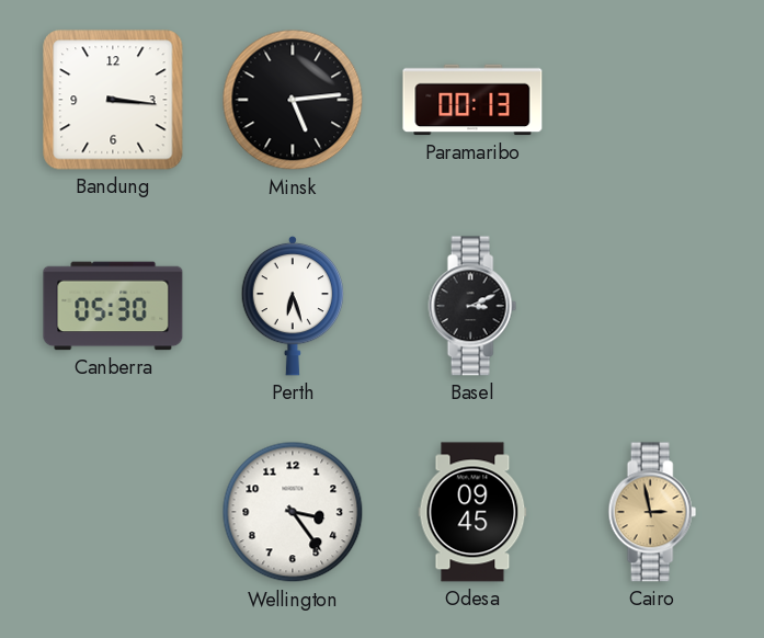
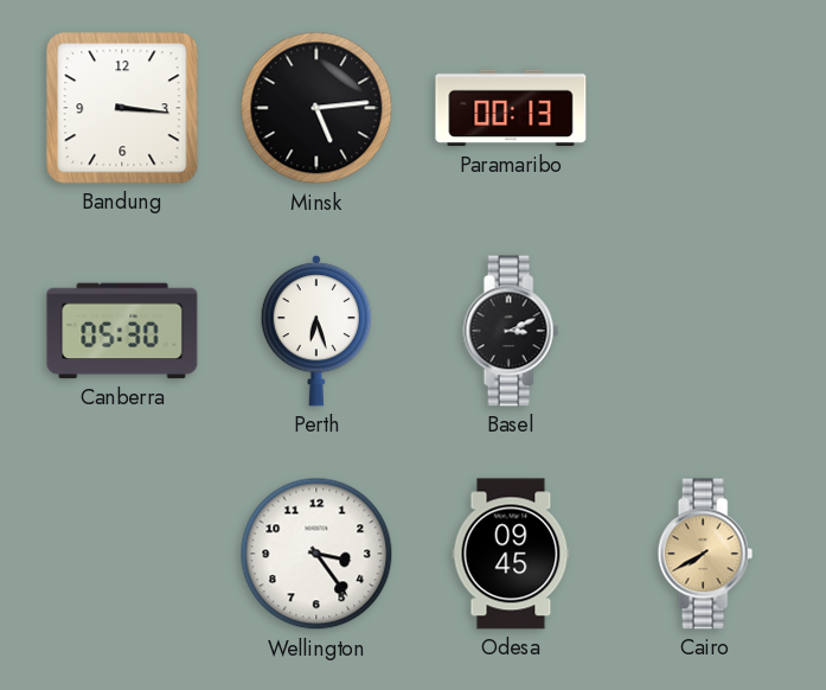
Cairo: 2:58 -> 7:40
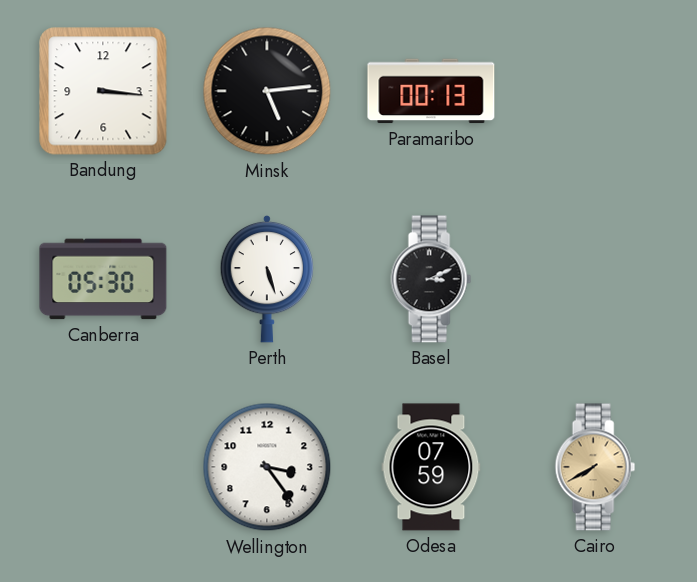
Perth: 6:27 -> 5:27
Odesa: 09:45 -> 07:59
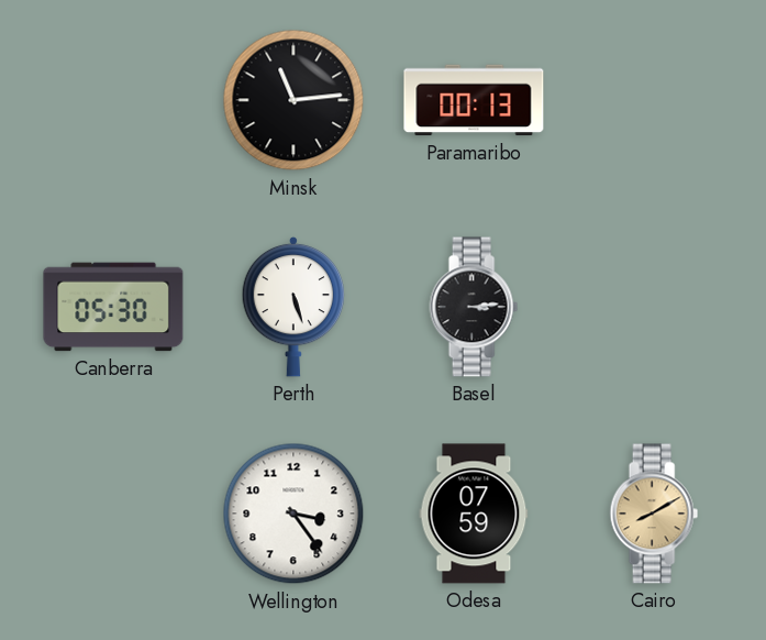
Bandung: 3:16 -> none
Minsk: 5:14 -> 11:14
Basel: 3:11 -> 3:14
Cairo: 7:40 -> 8:10
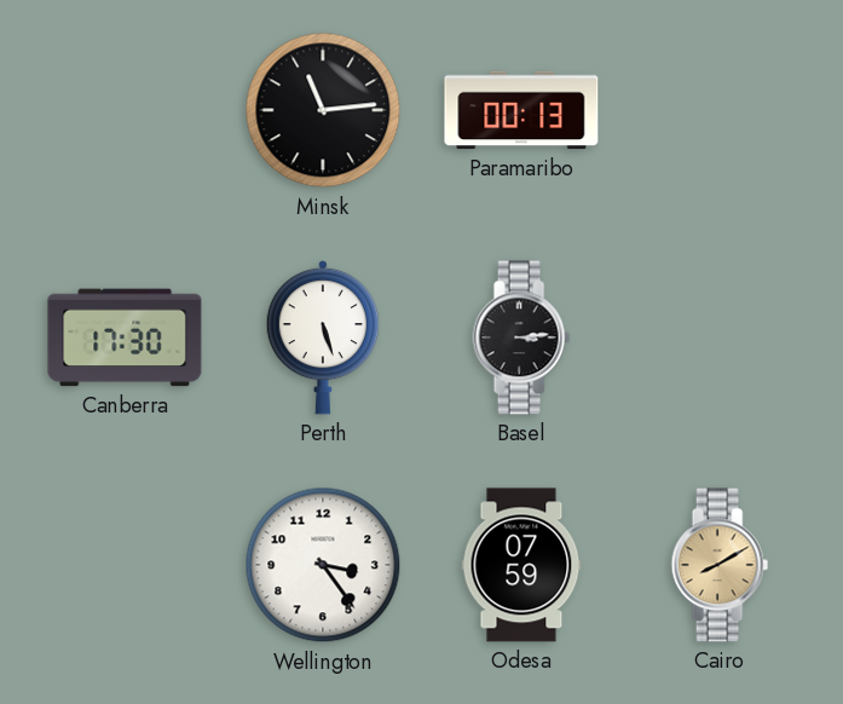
Canberra: 05:30 -> 17:30
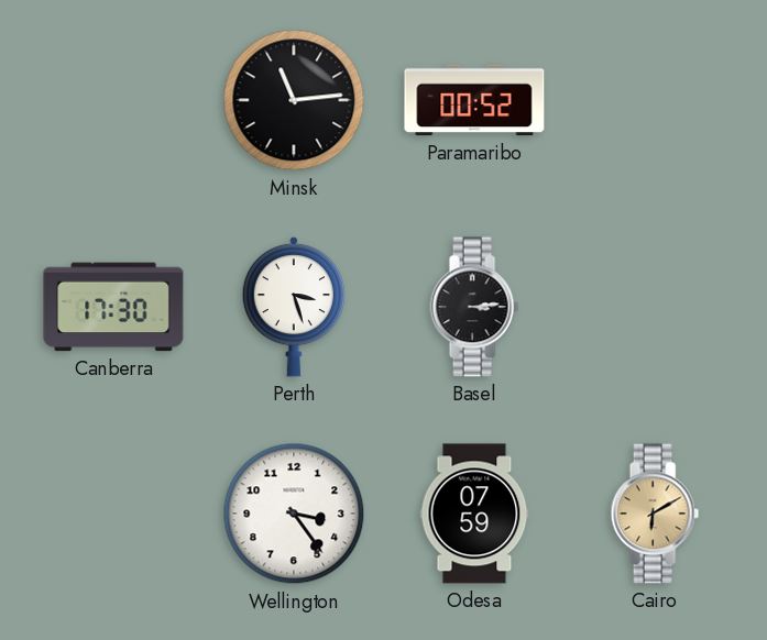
Paramaribo: 00:13 -> 00:52
Perth: 5:27 -> 3:27
Cairo: 8:10 -> 6:10
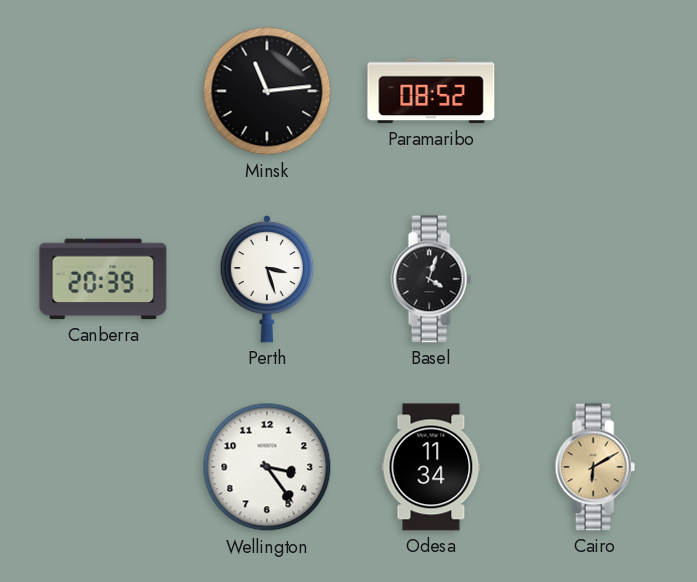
Paramaribo: 00:52 -> 08:52
Canberra: 17:30 -> 20:39
Basel: 3:14 -> 4:03
Odesa: 07:59 -> 11:34
